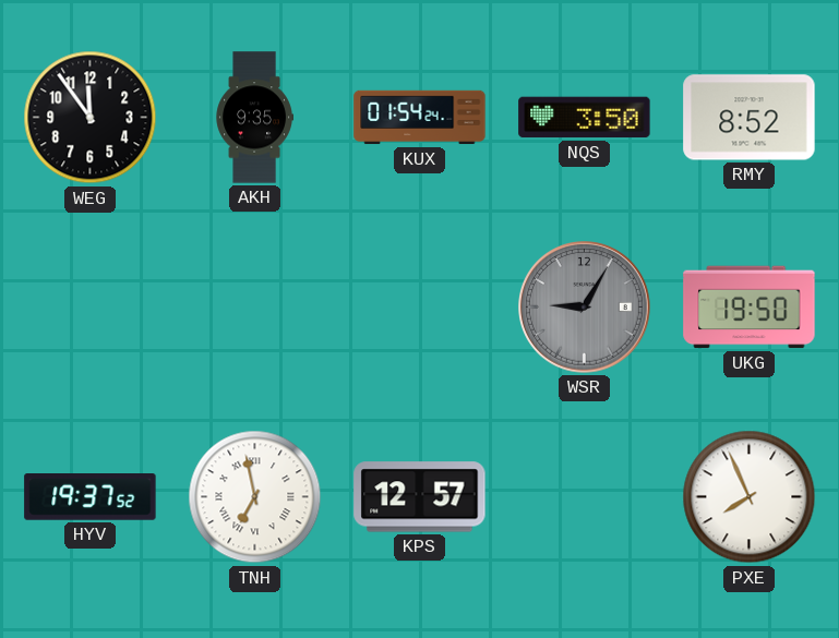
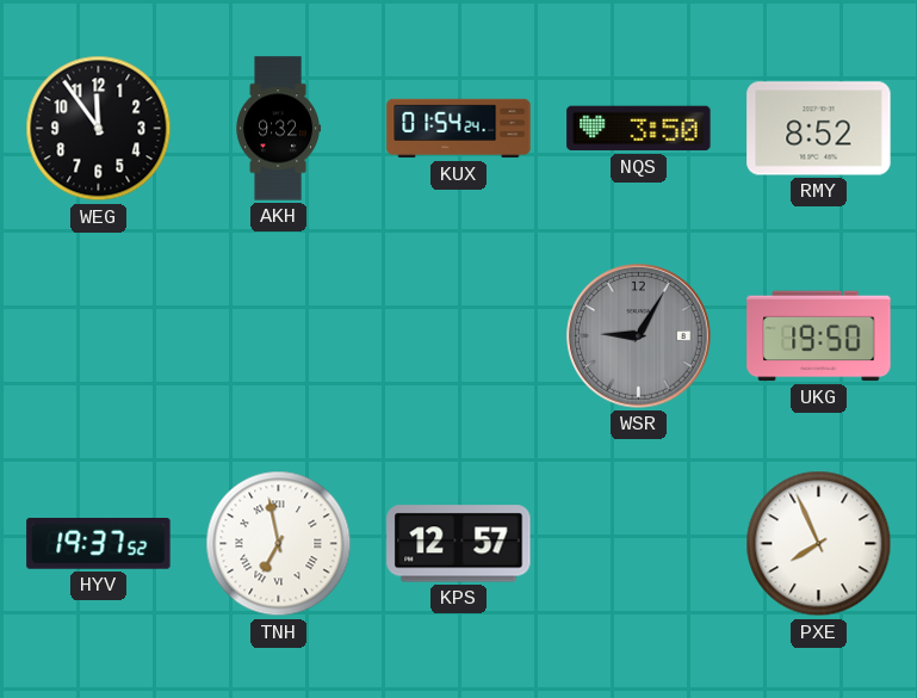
AKH: 9:35 -> 9:32
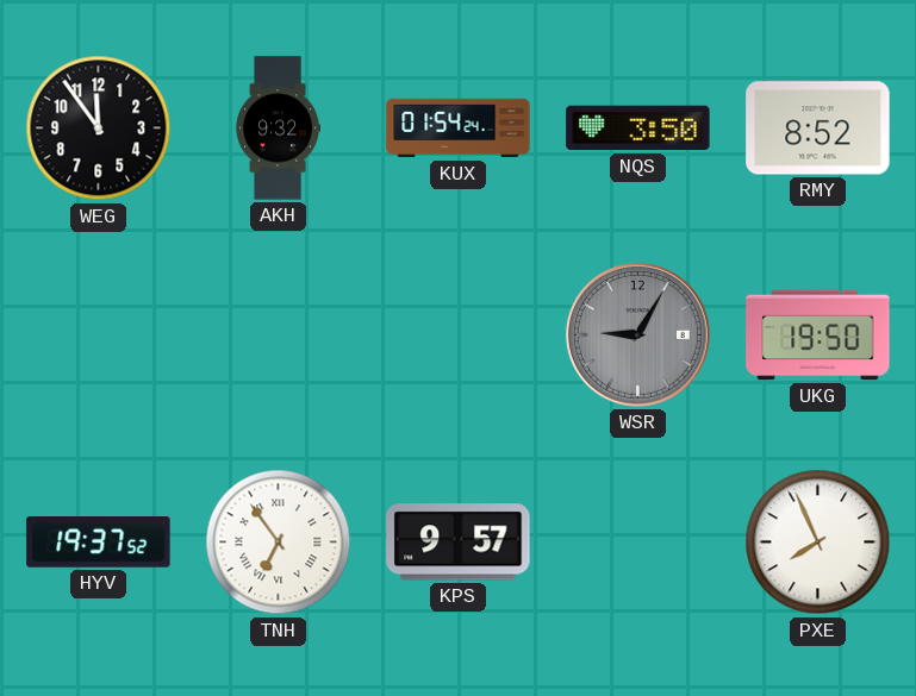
TNH: 6:58 -> 6:54
KPS: 12:57 -> 9:57
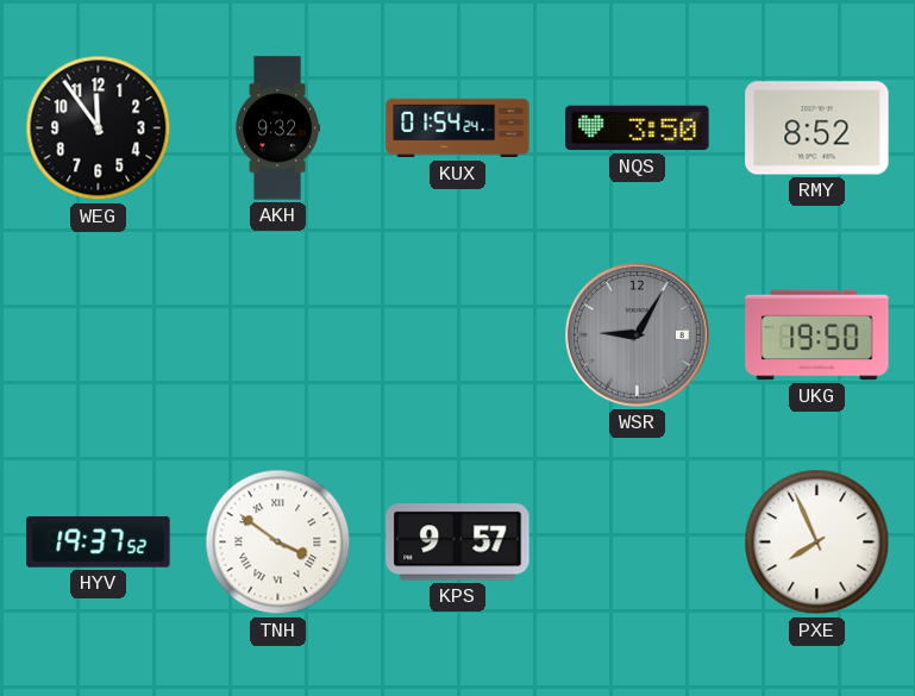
TNH: 6:54 -> 3:51
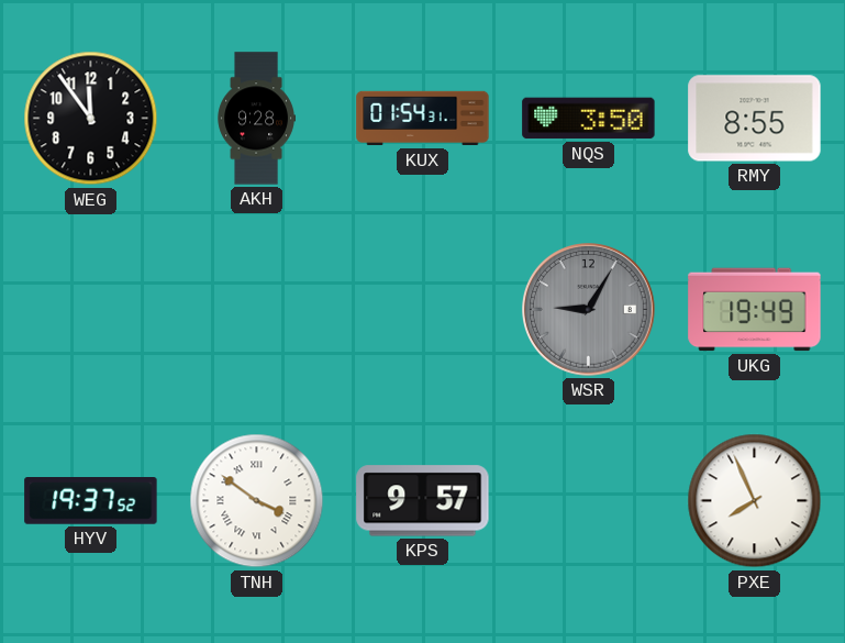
AKH: 9:32 -> 9:28
KUX: 01:54:24 -> 01:54:31
RMY: 8:52 -> 8:55
UKG: 19:50 -> 19:49
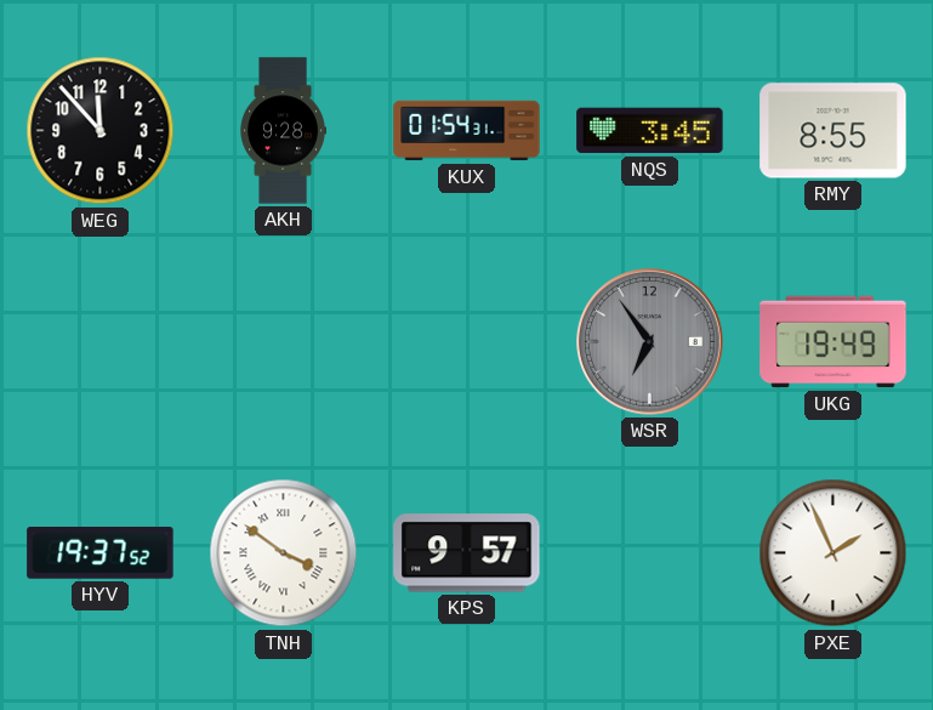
WEG: 11:54 -> 11:53
NQS: 3:50 -> 3:45
WSR: 9:05 -> 6:54
PXE: 7:56 -> 1:56
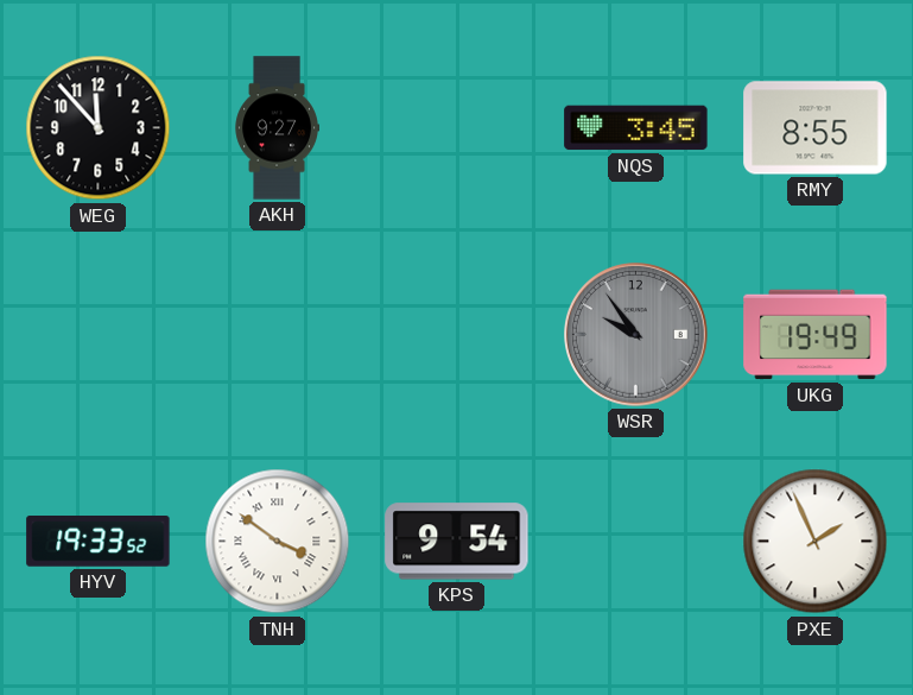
AKH: 9:28 -> 9:27
KUX: 01:54 -> none
WSR: 6:54 -> 9:54
HYV: 19:37 -> 19:33
KPS: 9:57 -> 9:54
